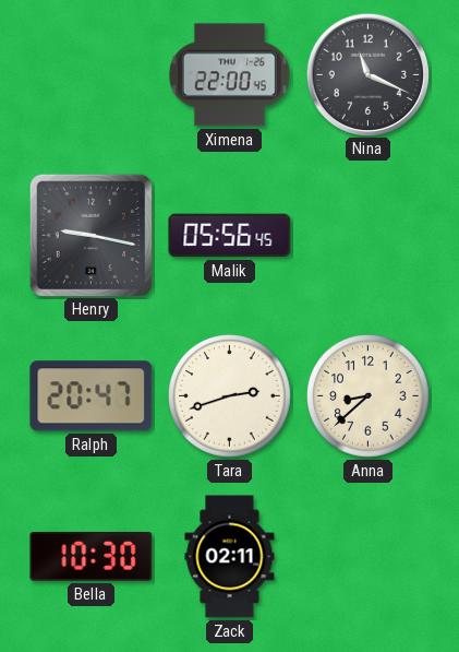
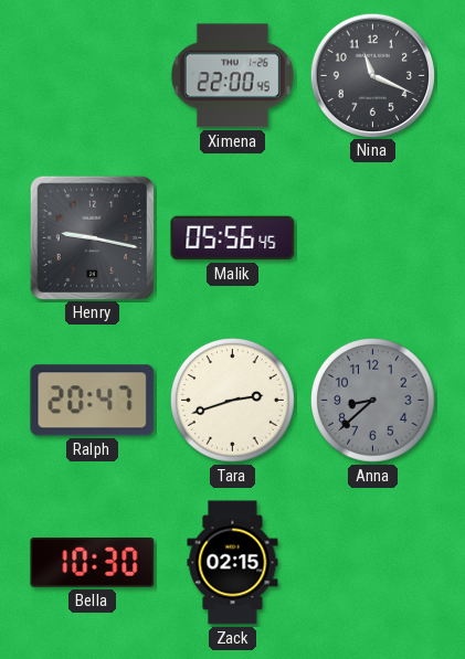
Anna dial: cream -> grey
Zack: 02:11 -> 02:15
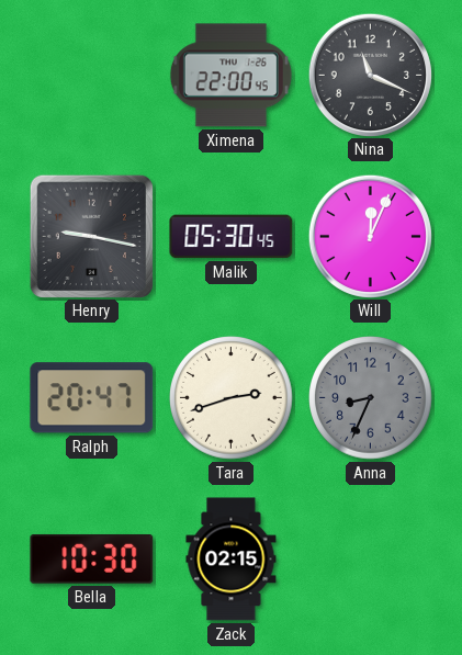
Malik: 05:56 -> 05:30
Will: none -> 12:04
Anna: 8:38 -> 8:34
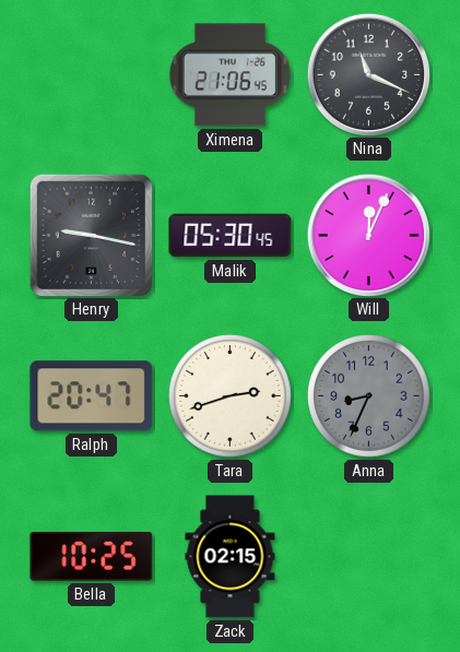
Ximena: 22:00 -> 21:06
Bella: 10:30 -> 10:25
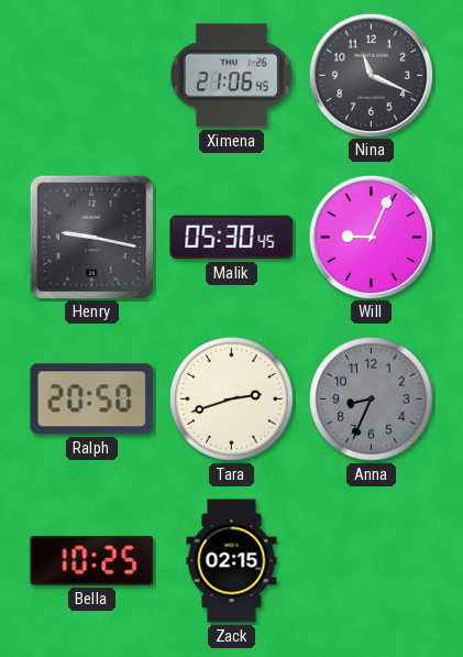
Will: 12:04 -> 9:04
Ralph: 20:47 -> 20:50
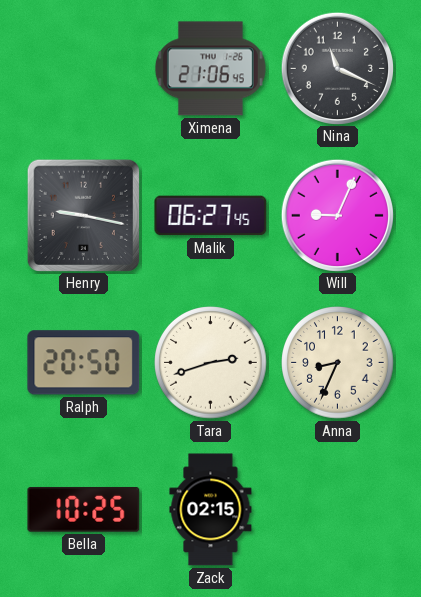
Malik: 05:30 -> 06:27
Anna dial: grey -> cream
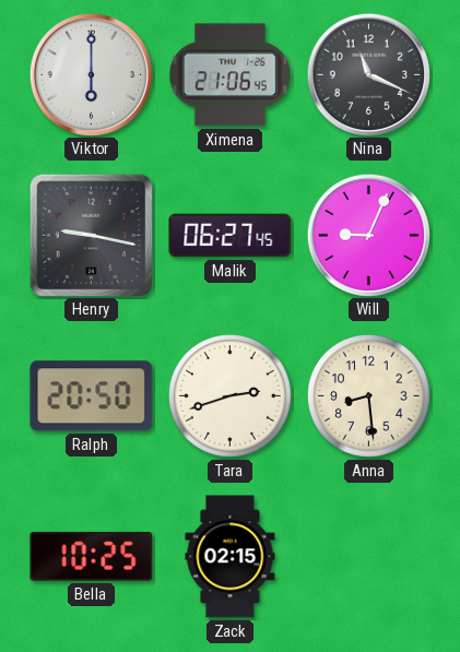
Viktor: none -> 6:00
Anna: 8:34 -> 8:29
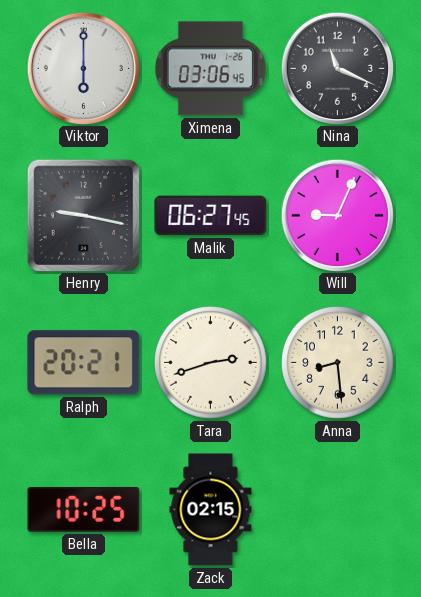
Ximena: 21:06 -> 03:06
Ralph: 20:50 -> 20:21
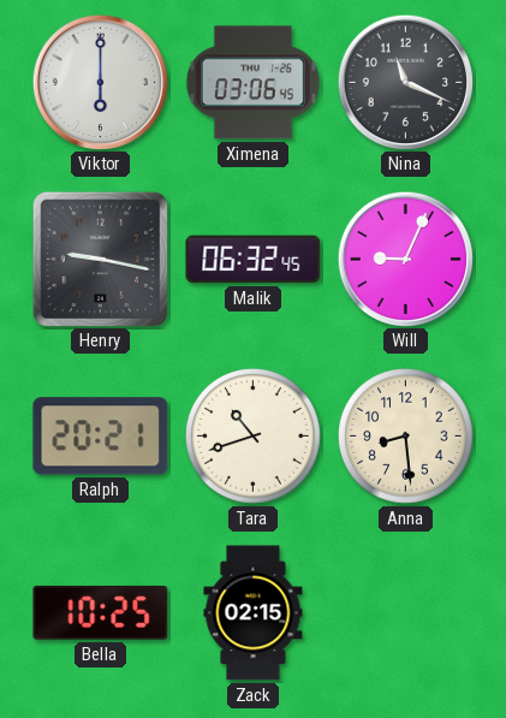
Malik: 06:27 -> 06:32
Tara: 2:42 -> 10:42
